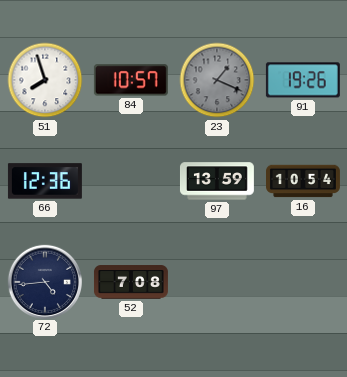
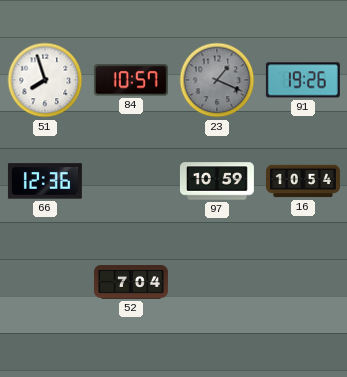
97: 13:59 -> 10:59
72: 4:44 -> none
52: 7:08 -> 7:04
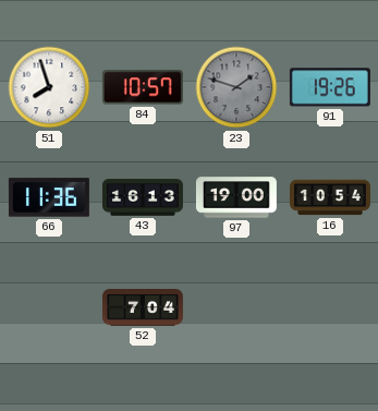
23: 1:19 -> 1:48
66: 12:36 -> 11:36
43: none -> 16:13
97: 10:59 -> 19:00
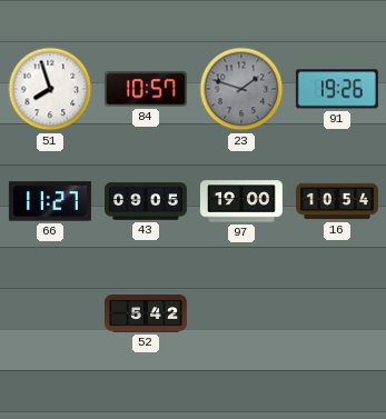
66: 11:36 -> 11:27
43: 16:13 -> 09:05
52: 7:04 -> 5:42
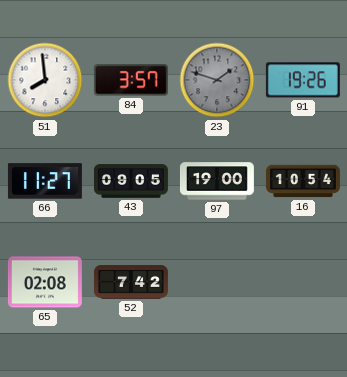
51: 7:57 -> 7:59
84: 10:57 -> 3:57
65: none -> 02:08
52: 5:42 -> 7:42
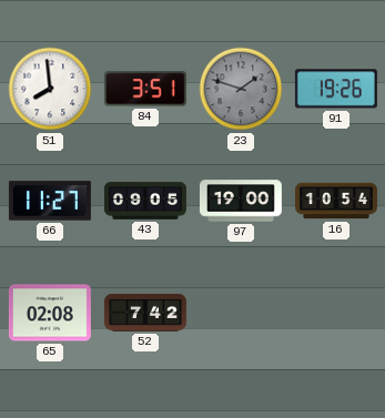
84: 3:57 -> 3:51
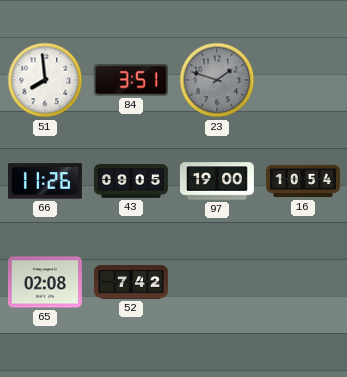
91: 19:26 -> none
66: 11:27 -> 11:26
